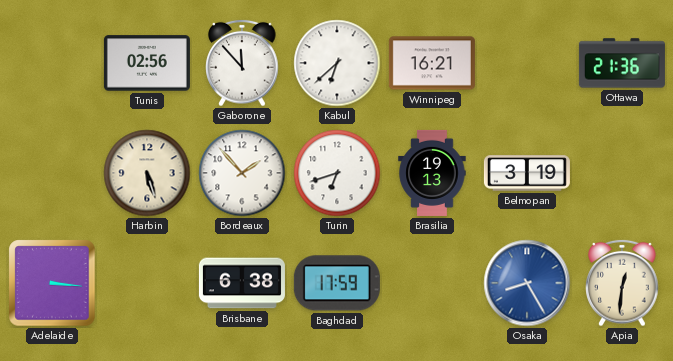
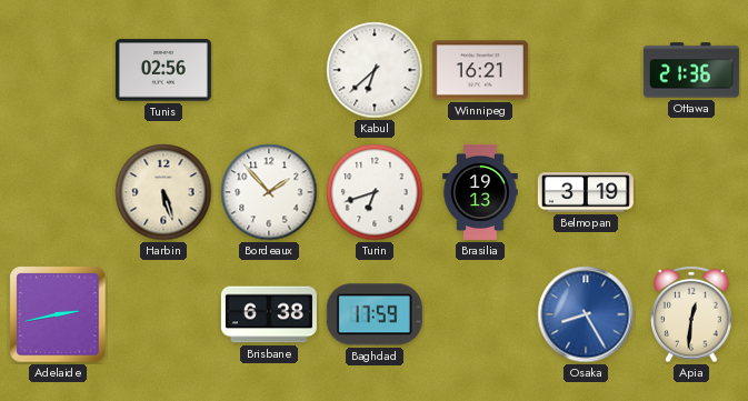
Gaborone: 11:53 -> none
Adelaide: 3:16 -> 2:43
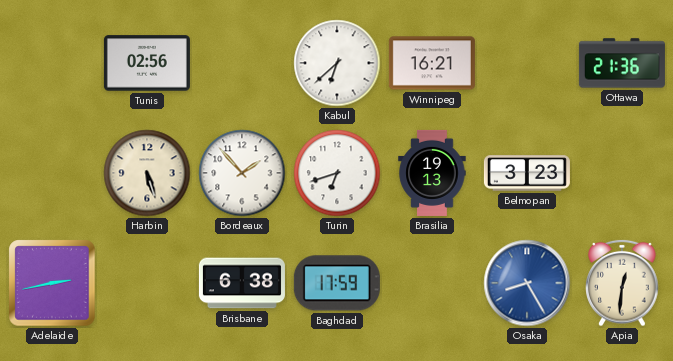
Belmopan: 3:19 -> 3:23
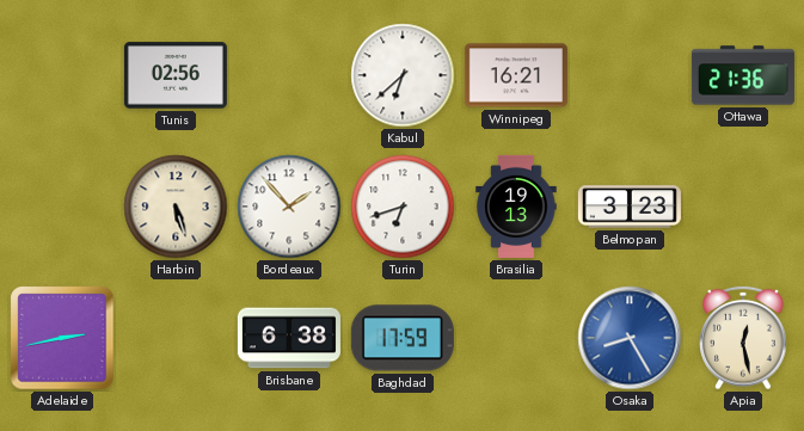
Apia: 12:31 -> 12:28
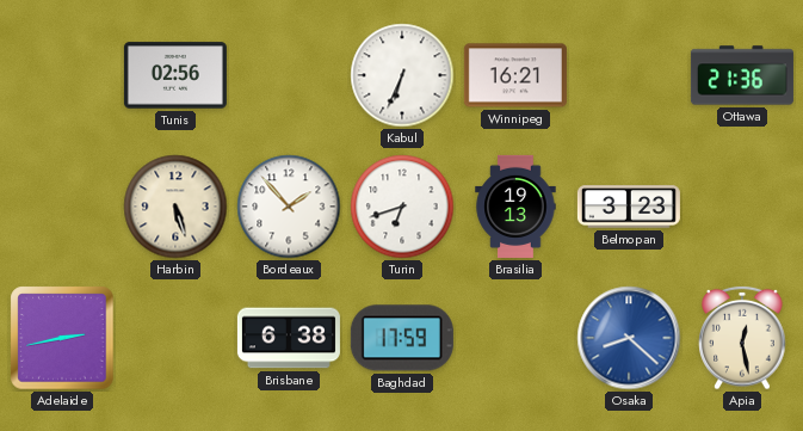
Kabul: 6:38 -> 6:34
Osaka: 8:25 -> 8:22
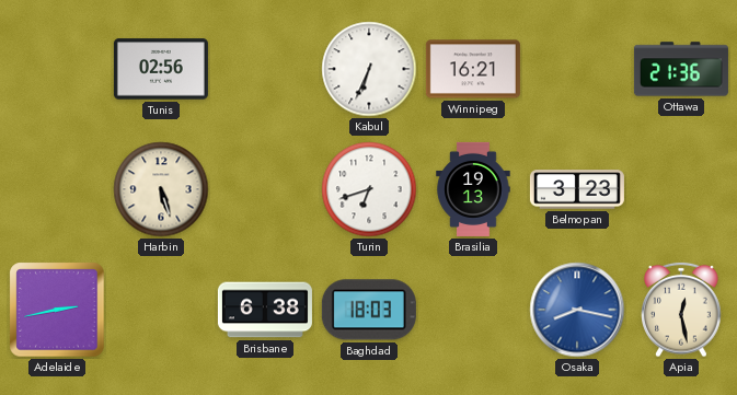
Bordeaux: 1:53 -> none
Baghdad: 17:59 -> 18:03
Osaka: 8:22 -> 8:17
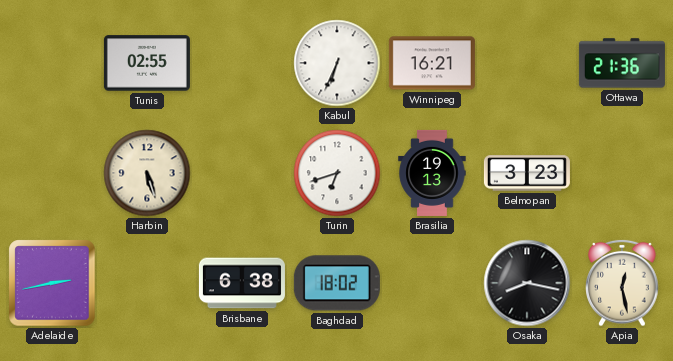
Tunis: 02:56 -> 02:55
Baghdad: 18:03 -> 18:02
Osaka dial: blue -> black
